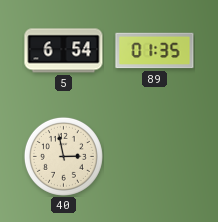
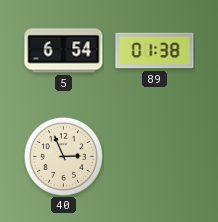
89: 01:35 -> 01:38
40: 2:58 -> 2:56
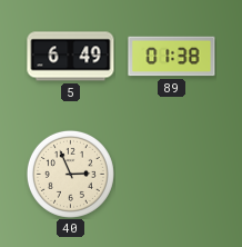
5: 6:54 -> 6:49
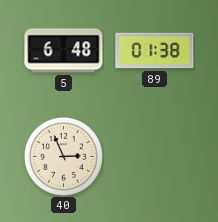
5: 6:49 -> 6:48
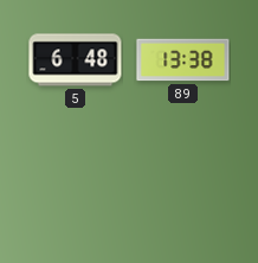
89: 01:38 -> 13:38
40: 2:56 -> none
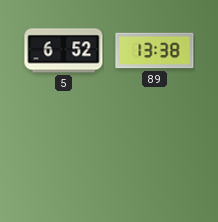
5: 6:48 -> 6:52
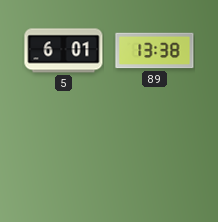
5: 6:52 -> 6:01
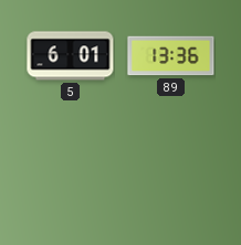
89: 13:38 -> 13:36
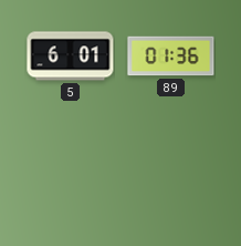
89: 13:36 -> 01:36
